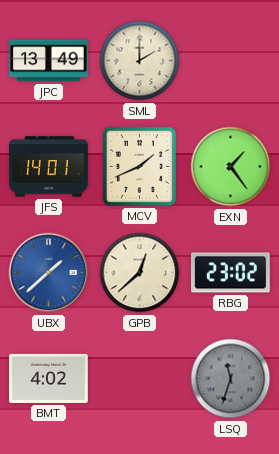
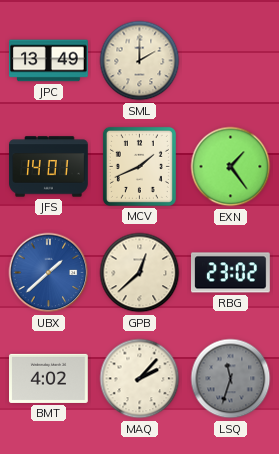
MAQ: none -> 2:07
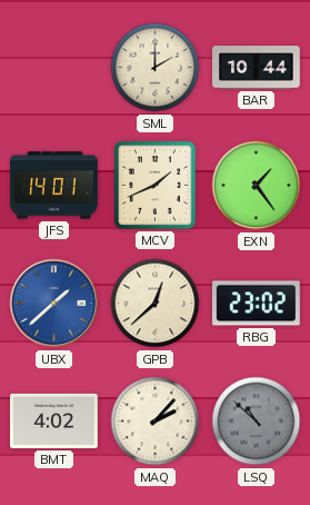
JPC: 13:49 -> none
BAR: none -> 10:44
LSQ: 11:33 -> 10:52
